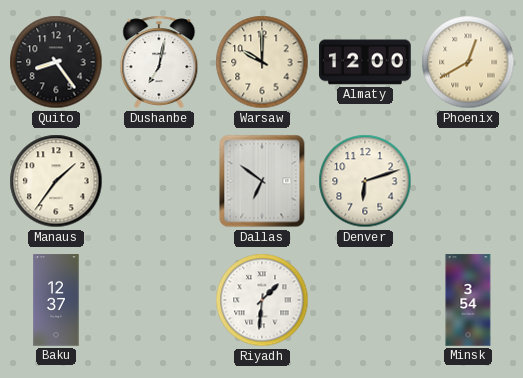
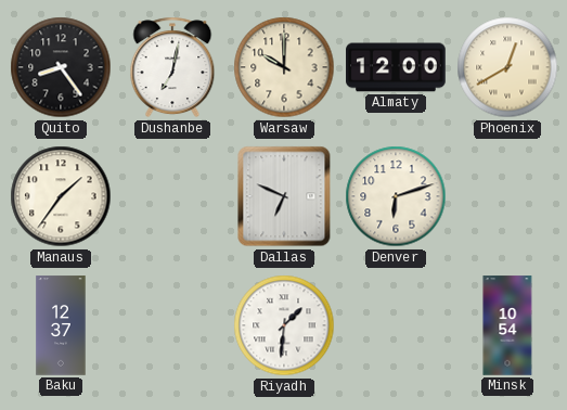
Dallas: 6:51 -> 6:49
Minsk: 3:54 -> 10:54
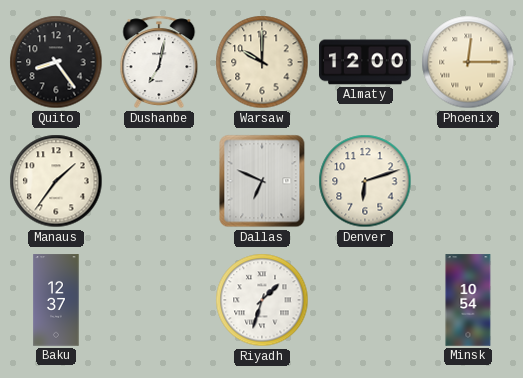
Phoenix: 12:40 -> 12:15
Riyadh: 1:31 -> 1:33
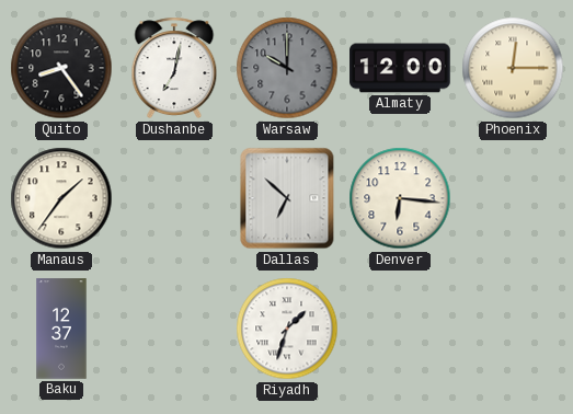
Warsaw dial: cream -> grey
Dallas: 6:49 -> 6:52
Denver: 6:12 -> 6:16
Minsk: 10:54 -> none
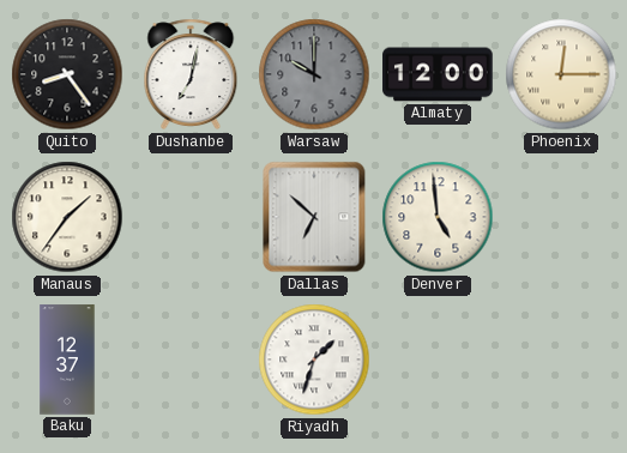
Denver: 6:16 -> 4:59
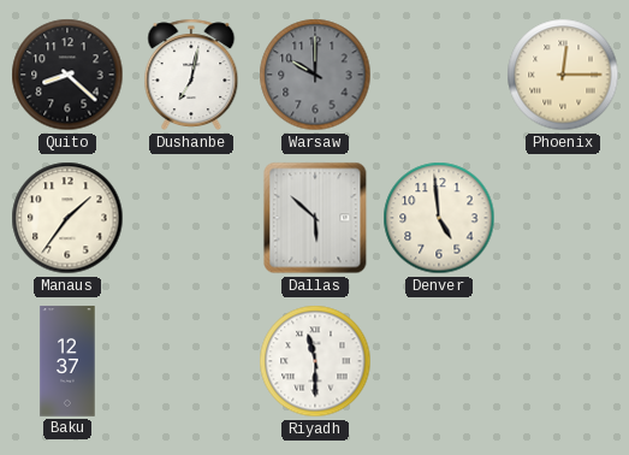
Quito: 8:24 -> 8:22
Almaty: 12:00 -> none
Dallas: 6:52 -> 5:52
Riyadh: 1:33 -> 11:30
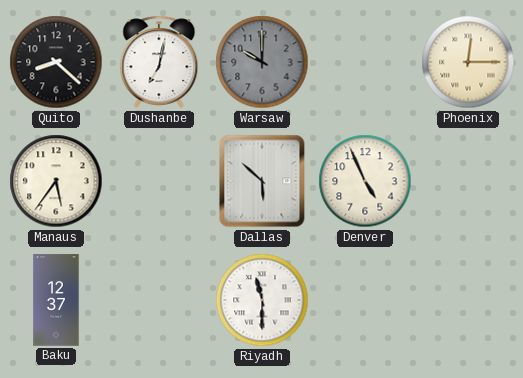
Manaus: 1:36 -> 5:36
Denver: 4:59 -> 4:56
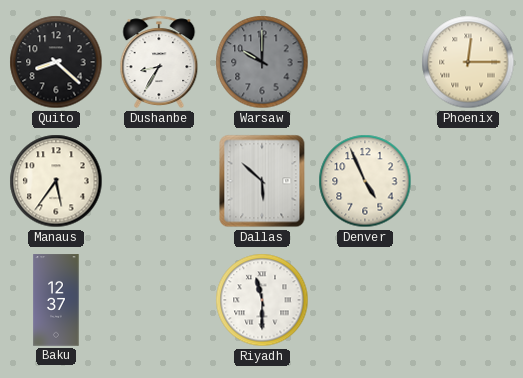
Dushanbe: 7:02 -> 8:35
